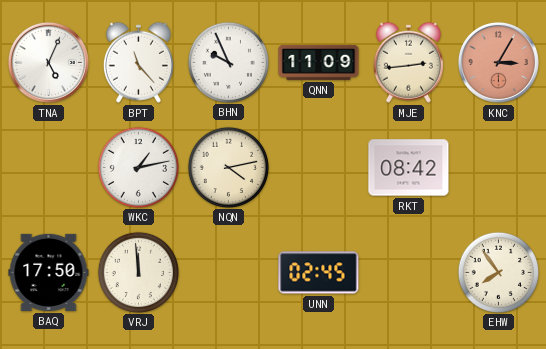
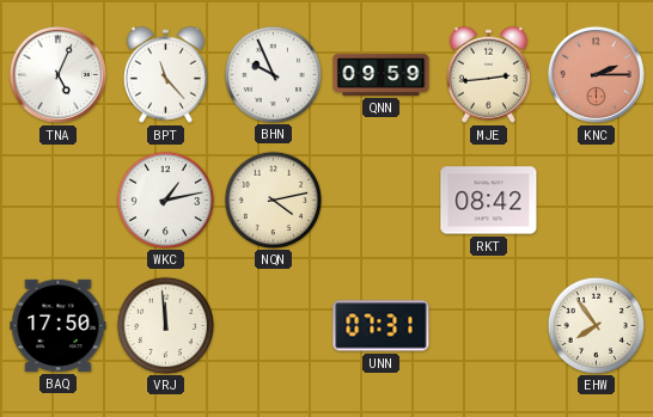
QNN: 11:09 -> 09:59
KNC: 3:05 -> 2:15
UNN: 02:45 -> 07:31
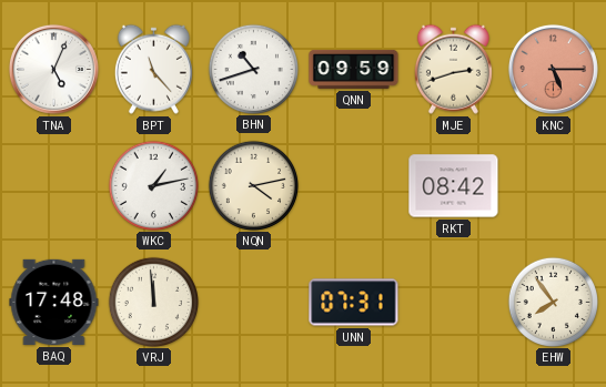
BHN: 9:56 -> 10:42
MJE: 2:44 -> 2:42
KNC: 2:15 -> 5:15
BAQ: 17:50 -> 17:48
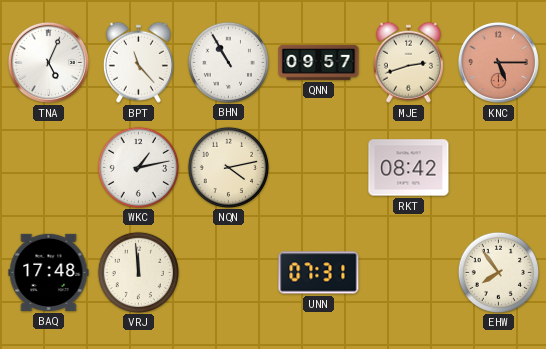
BHN: 10:42 -> 10:55
QNN: 09:59 -> 09:57
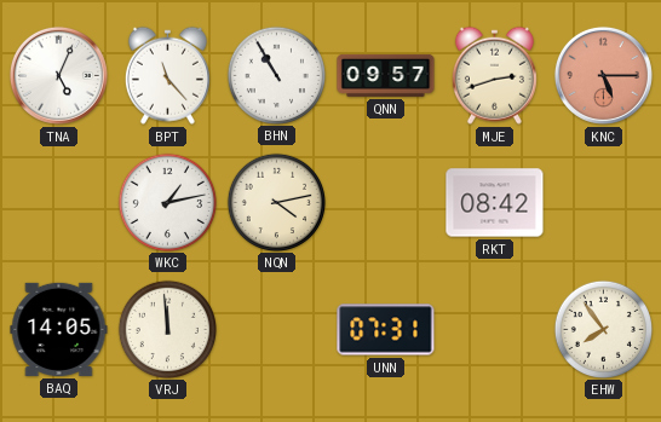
BAQ: 17:48 -> 14:05
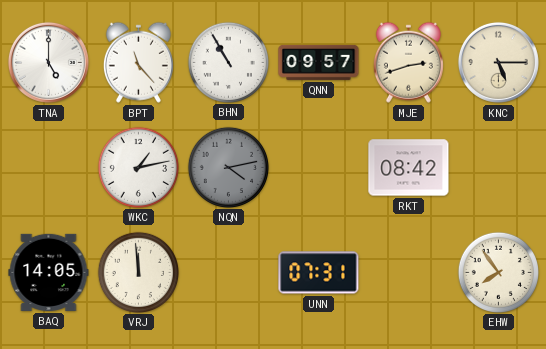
TNA: 5:04 -> 5:00
KNC dial: salmon -> cream
NQN dial: cream -> grey
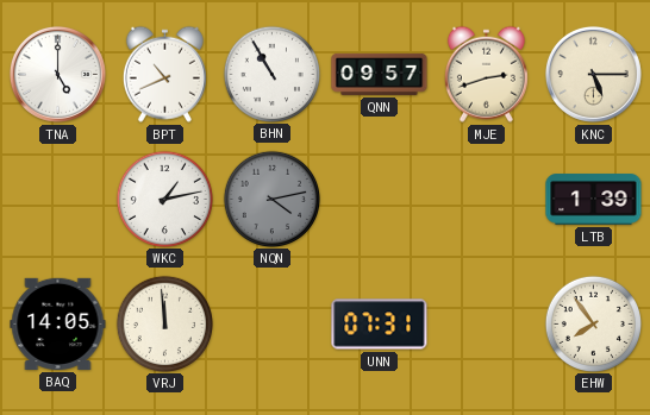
BPT: 11:23 -> 10:41
RKT: 08:42 -> none
LTB: none -> 1:39
